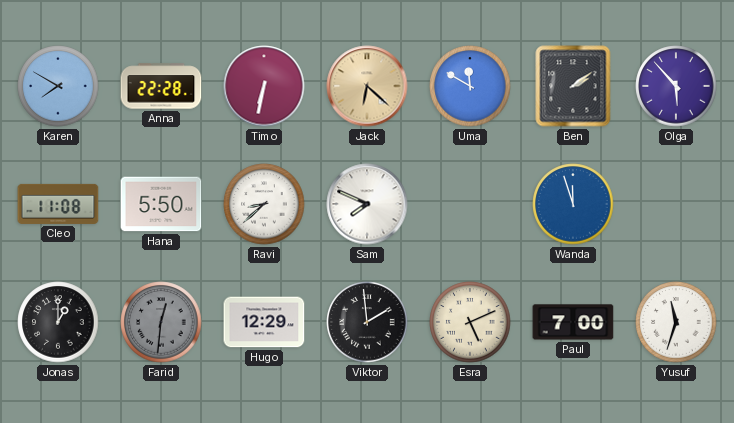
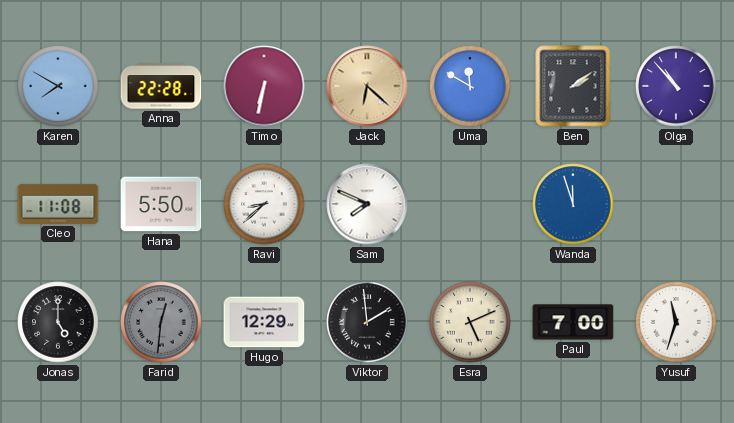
Olga: 5:53 -> 10:53
Jonas: 1:00 -> 5:00
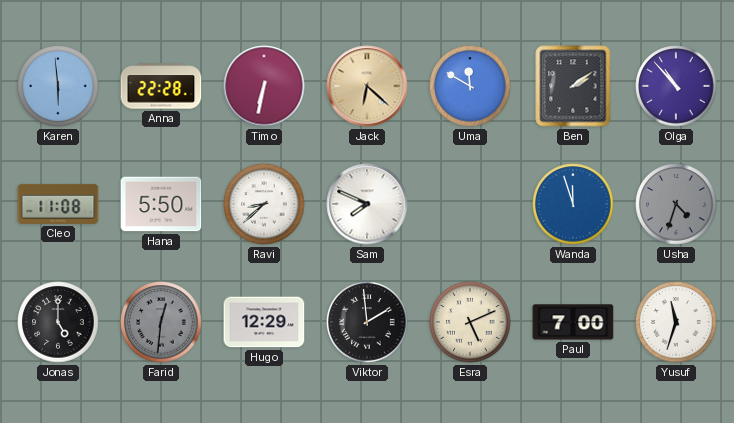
Karen: 7:50 -> 5:59
Usha: none -> 4:33
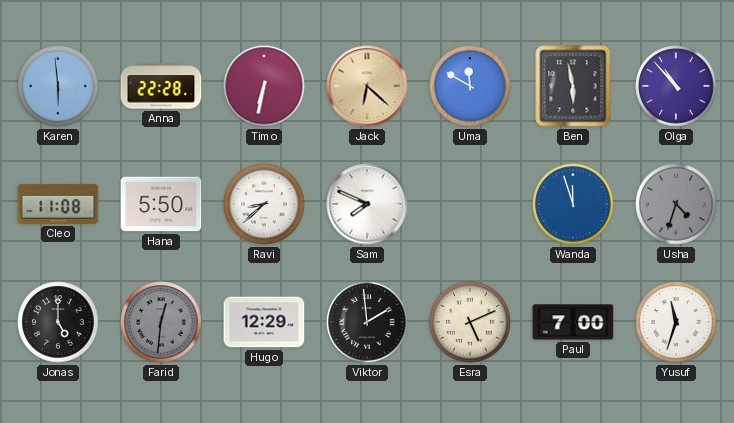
Ben: 2:09 -> 5:58
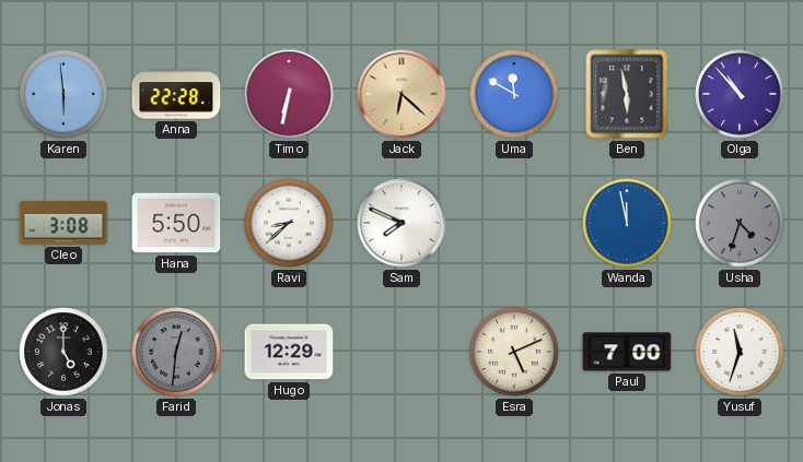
Cleo: 11:08 -> 3:08
Wanda: 11:57 -> 11:58
Viktor: 1:59 -> none
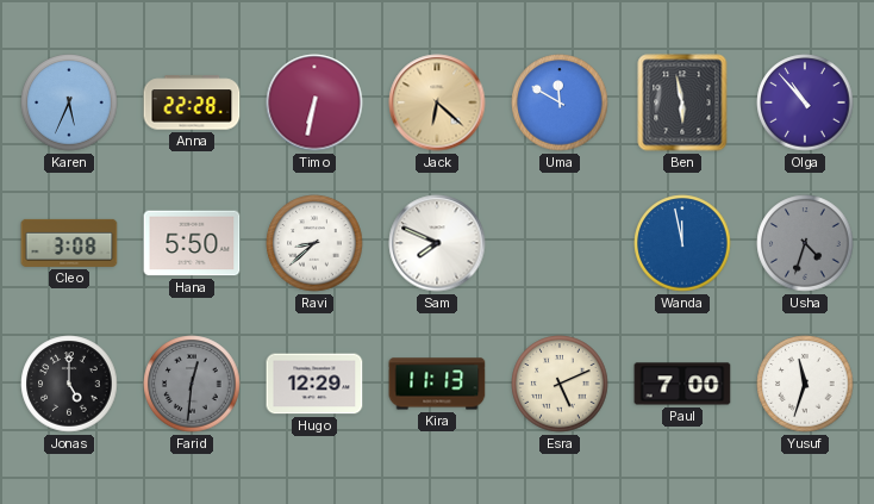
Karen: 5:59 -> 5:34
Kira: none -> 11:13
